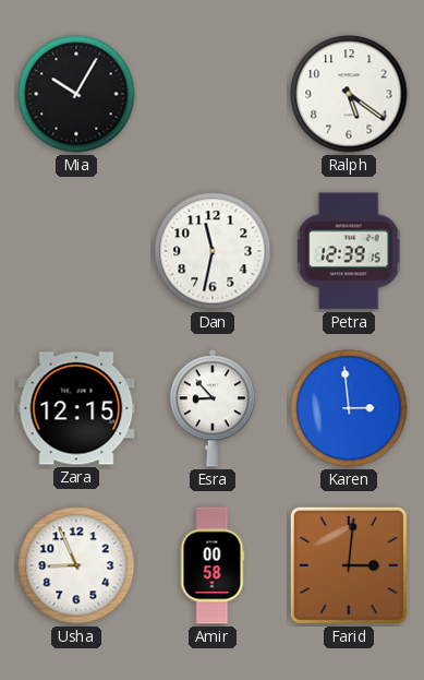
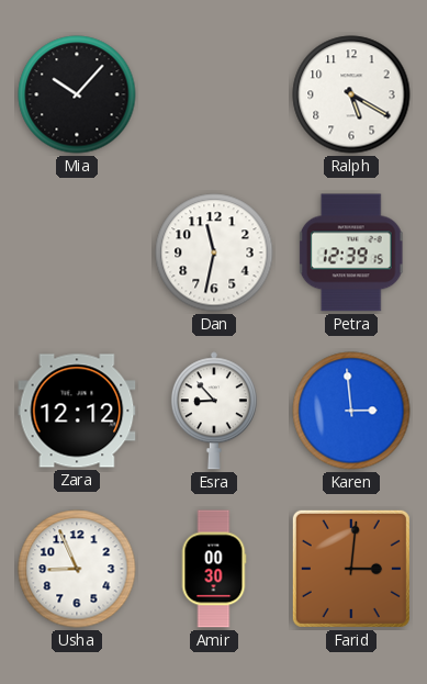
Mia: 10:05 -> 10:07
Ralph: 5:21 -> 5:20
Zara: 12:15 -> 12:12
Amir: 00:58 -> 00:30
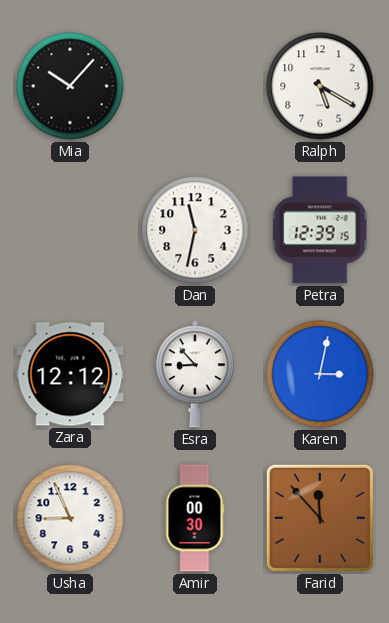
Karen: 2:59 -> 3:02
Farid: 3:01 -> 11:53
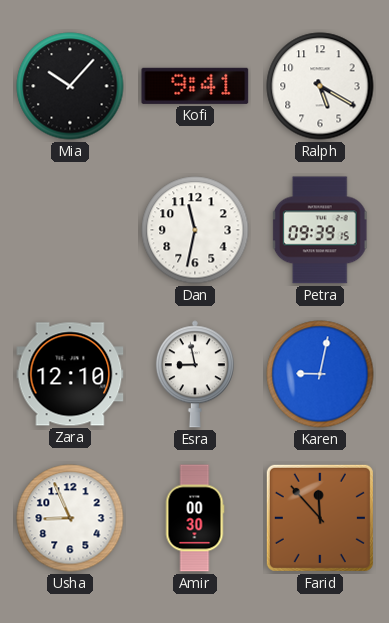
Kofi: none -> 9:41
Petra: 12:39 -> 09:39
Zara: 12:12 -> 12:10
Esra: 8:53 -> 8:58
Karen: 3:02 -> 9:02
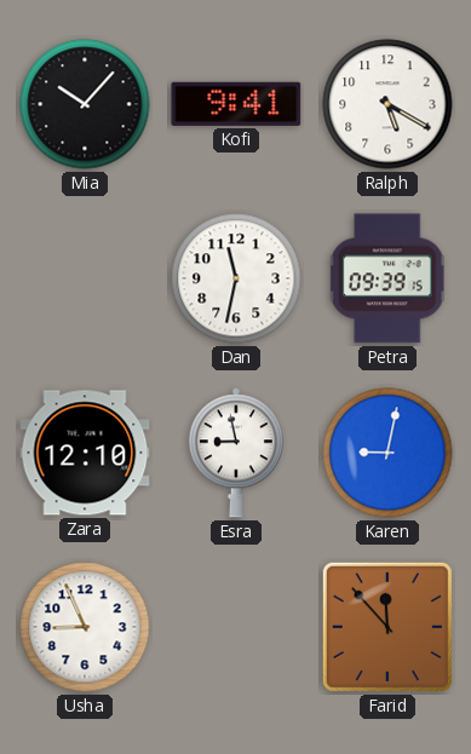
Amir: 00:30 -> none
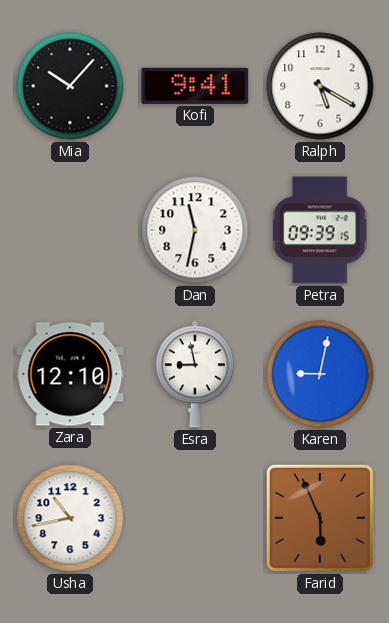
Usha: 8:56 -> 10:43
Farid: 11:53 -> 5:56
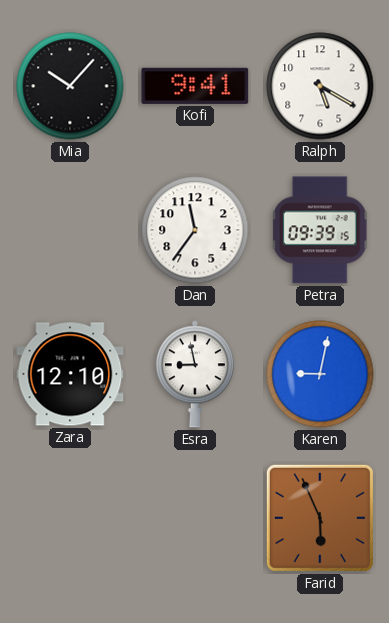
Dan: 11:32 -> 11:36
Usha: 10:43 -> none
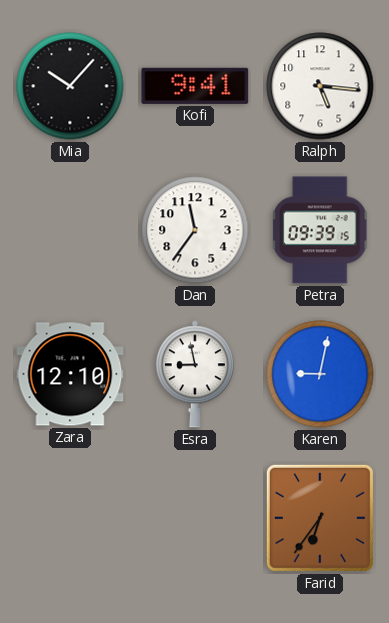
Ralph: 5:20 -> 5:16
Farid: 5:56 -> 6:36
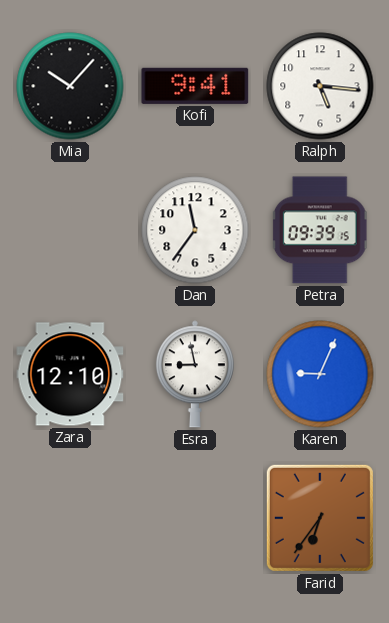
Karen: 9:02 -> 9:04
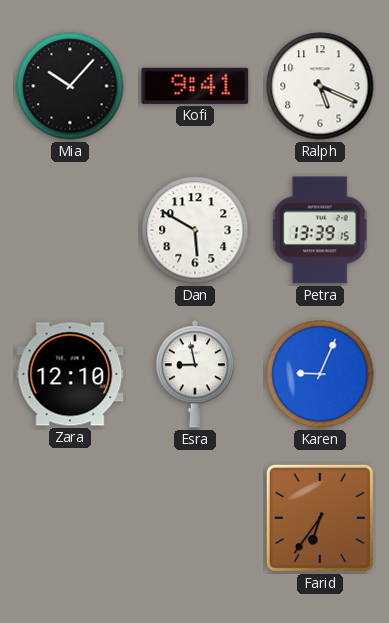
Ralph: 5:16 -> 5:19
Dan: 11:36 -> 5:50
Petra: 09:39 -> 13:39
